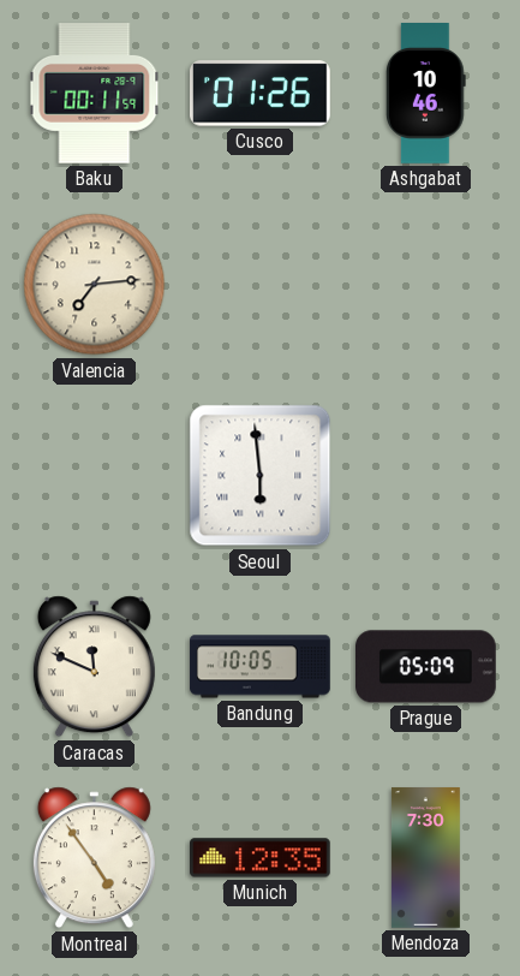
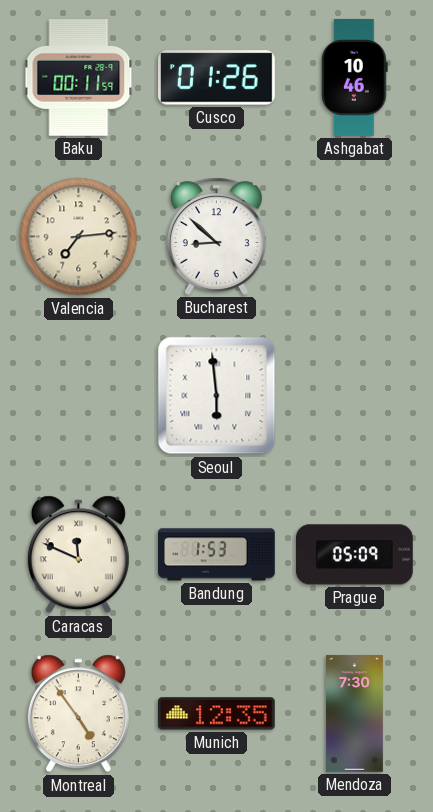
Bucharest: none -> 8:52
Bandung: 10:05 -> 1:53
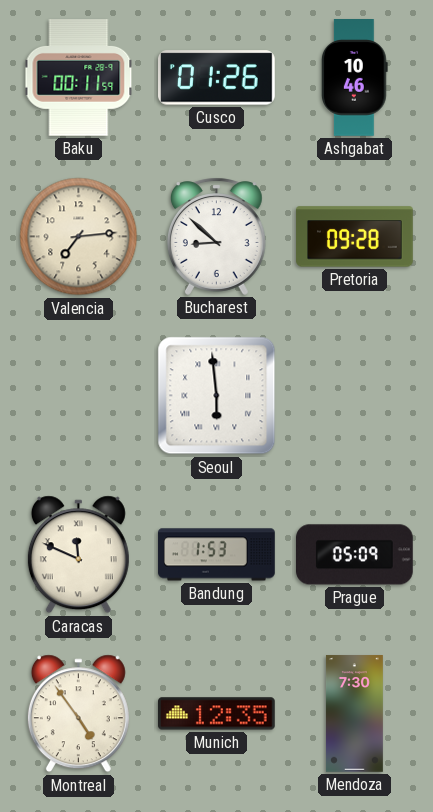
Pretoria: none -> 09:28
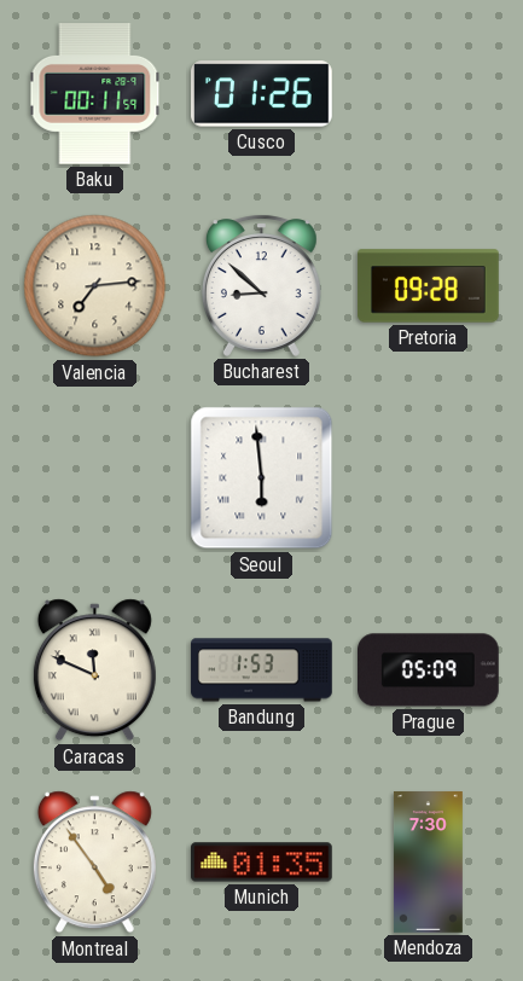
Ashgabat: 10:46 -> none
Munich: 12:35 -> 01:35
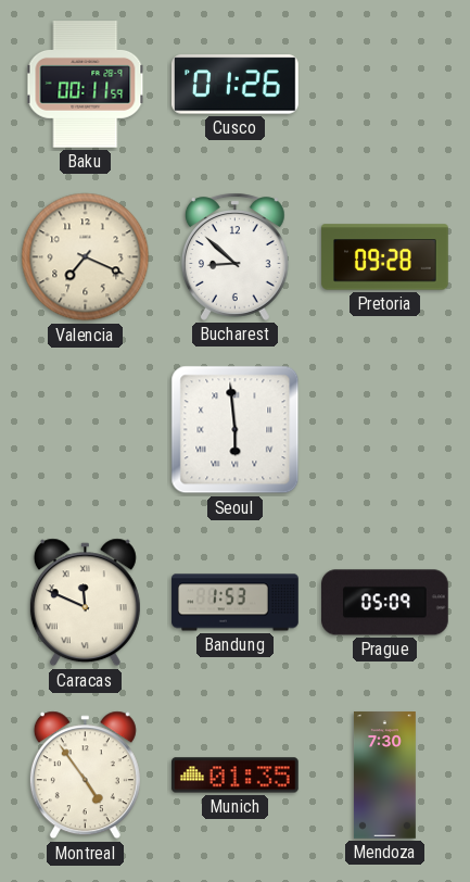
Valencia: 7:14 -> 7:19
